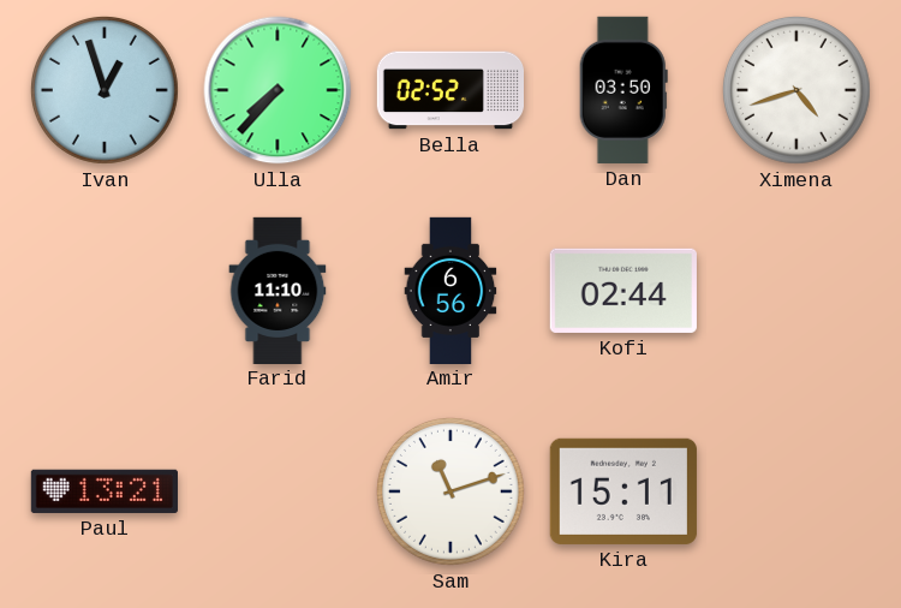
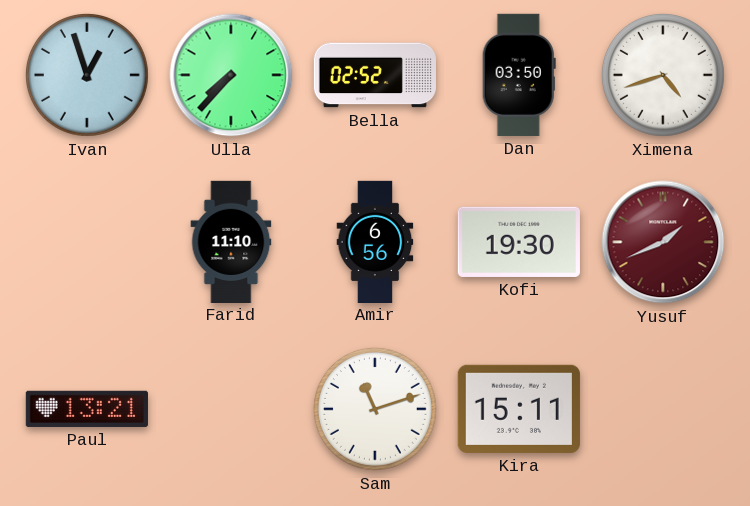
Kofi: 02:44 -> 19:30
Yusuf: none -> 1:41
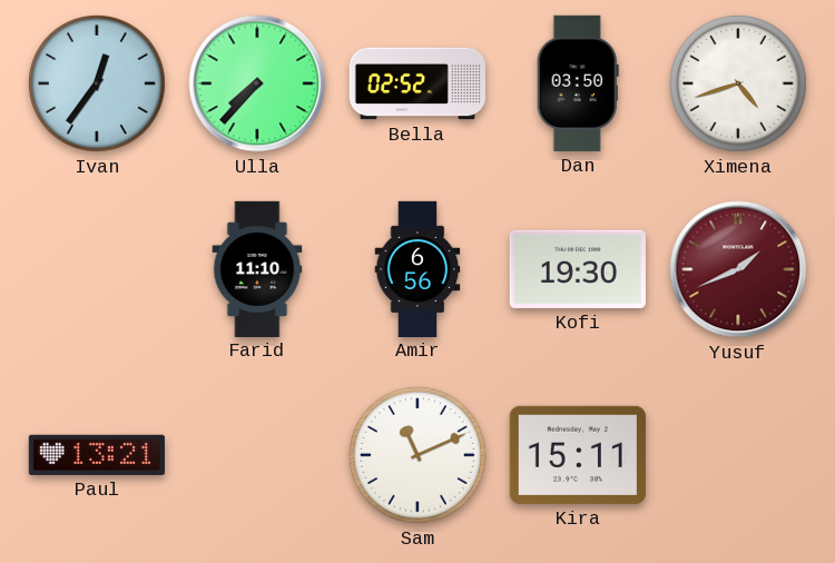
Ivan: 12:57 -> 12:36
Sam: 11:12 -> 11:11
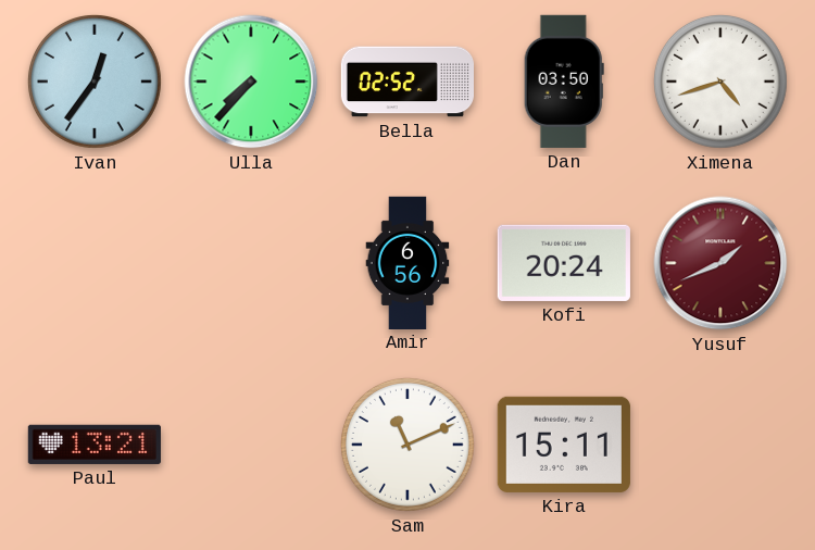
Farid: 11:10 -> none
Kofi: 19:30 -> 20:24
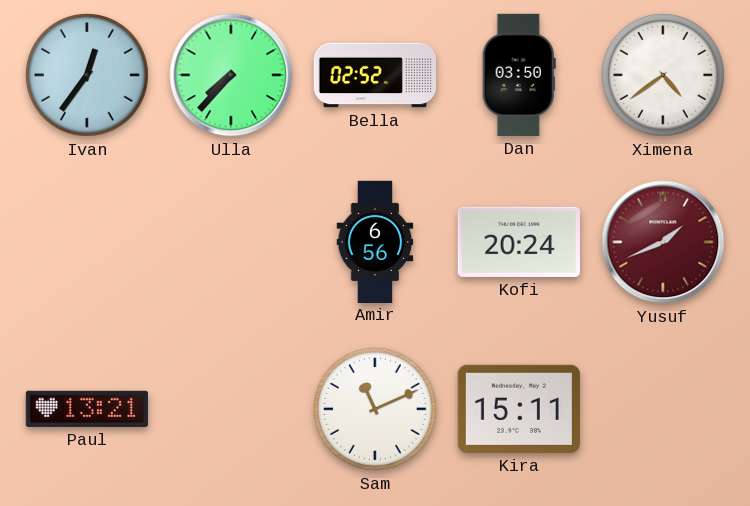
Ximena: 4:42 -> 4:39
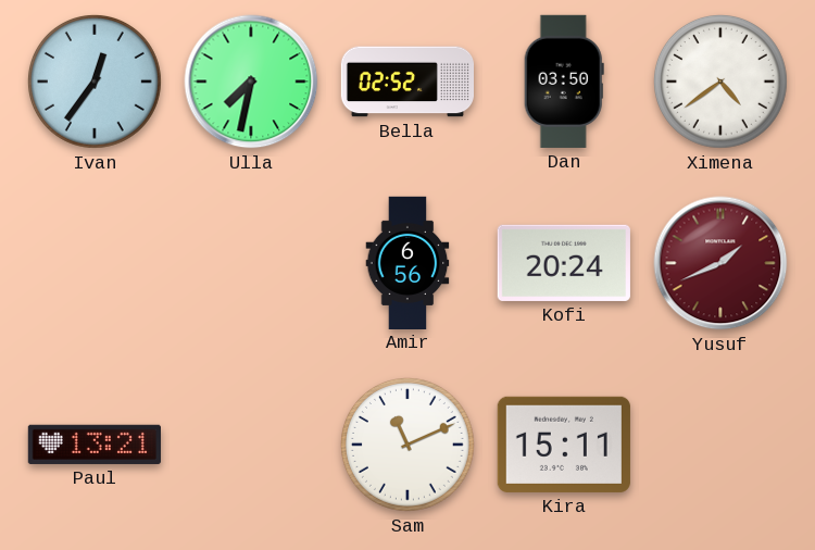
Ulla: 7:37 -> 7:32
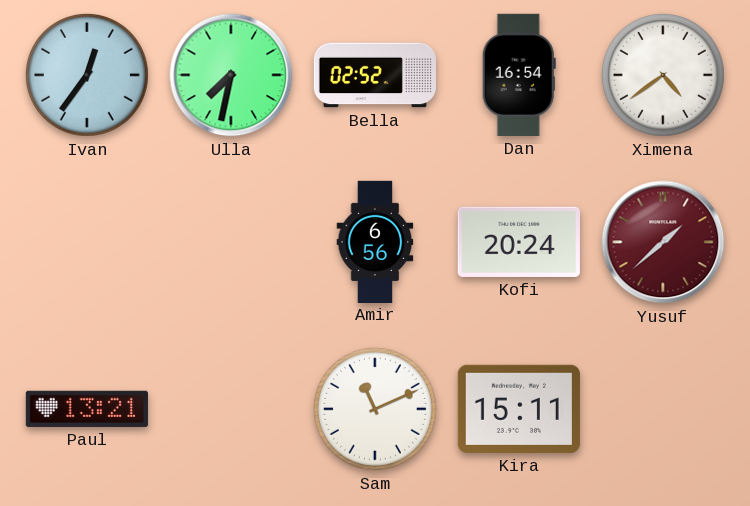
Dan: 03:50 -> 16:54
Yusuf: 1:41 -> 1:38
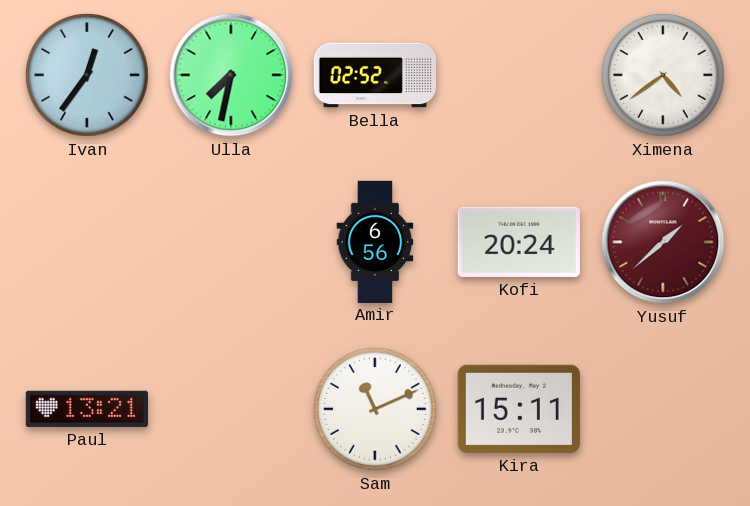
Dan: 16:54 -> none
